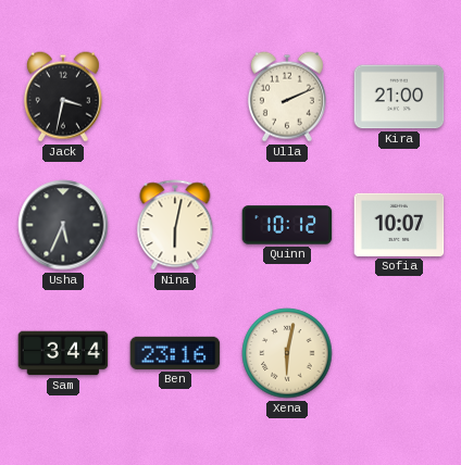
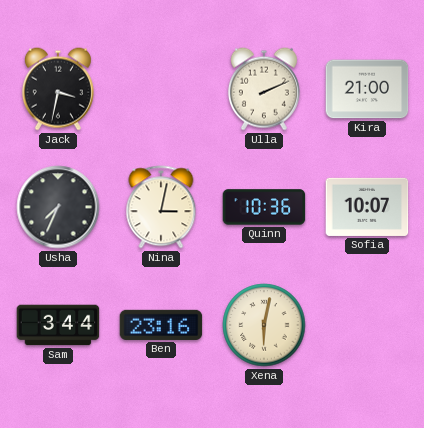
Usha: 5:34 -> 7:34
Nina: 6:02 -> 3:02
Quinn: 10:12 -> 10:36
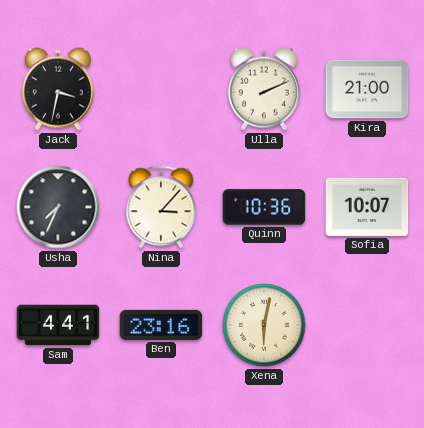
Nina: 3:02 -> 3:07
Sam: 3:44 -> 4:41
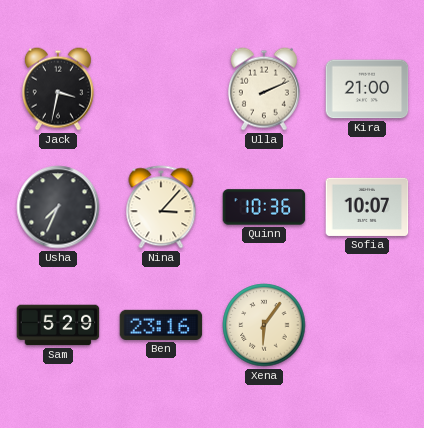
Sam: 4:41 -> 5:29
Xena: 6:02 -> 6:06
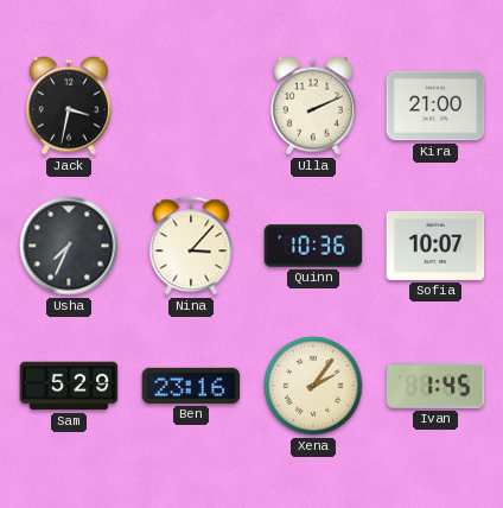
Xena: 6:06 -> 2:06
Ivan: none -> 1:45
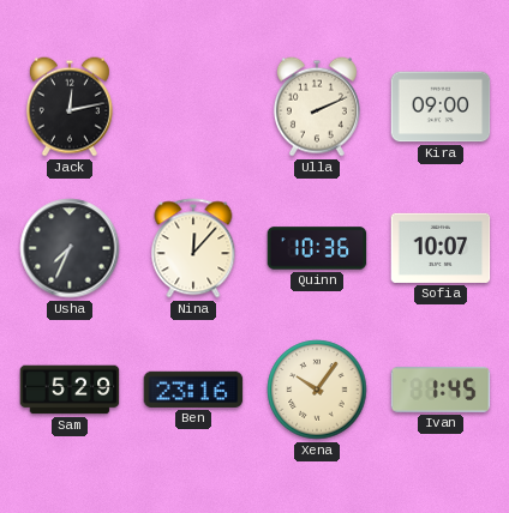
Jack: 3:32 -> 12:13
Kira: 21:00 -> 09:00
Nina: 3:07 -> 12:07
Xena: 2:06 -> 10:06
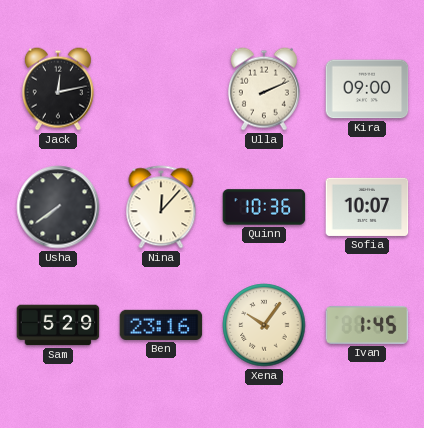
Usha: 7:34 -> 7:39
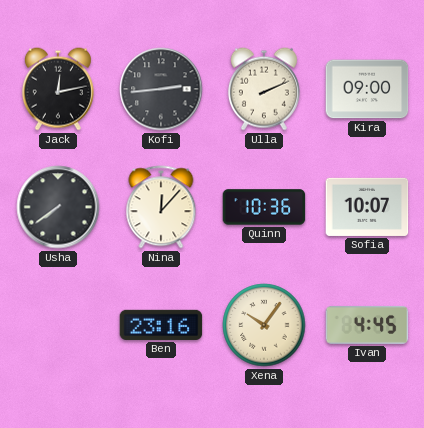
Kofi: none -> 2:44
Sam: 5:29 -> none
Ivan: 1:45 -> 4:45
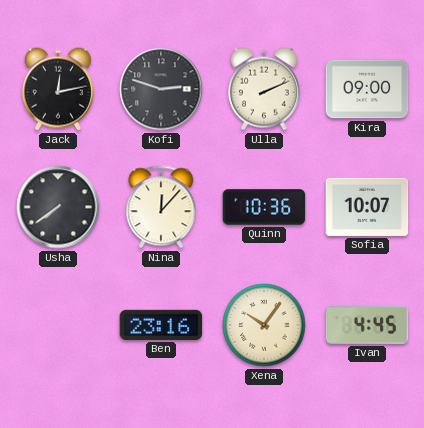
Kofi: 2:44 -> 2:48
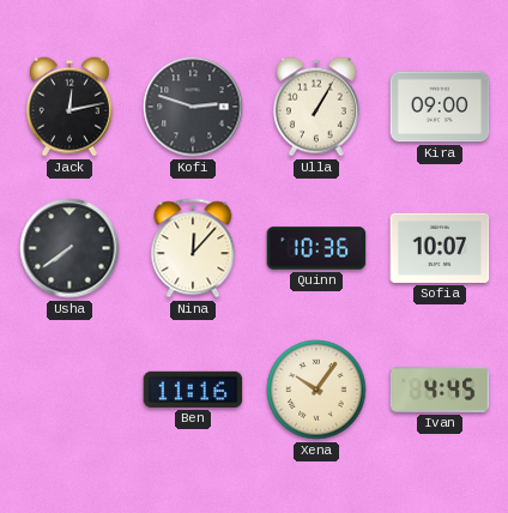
Ulla: 2:11 -> 1:05
Ben: 23:16 -> 11:16
